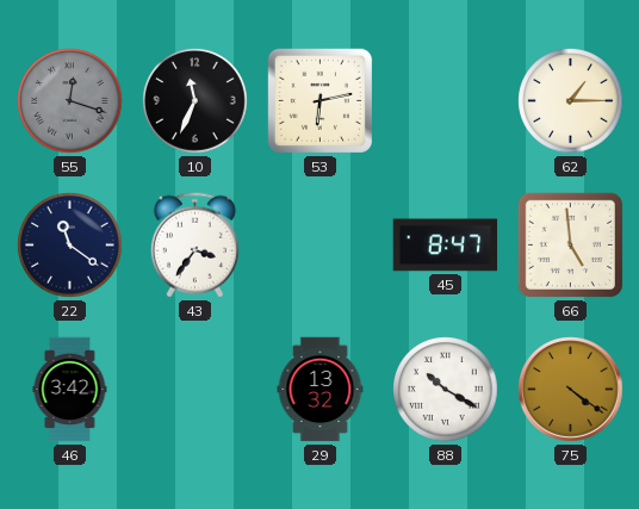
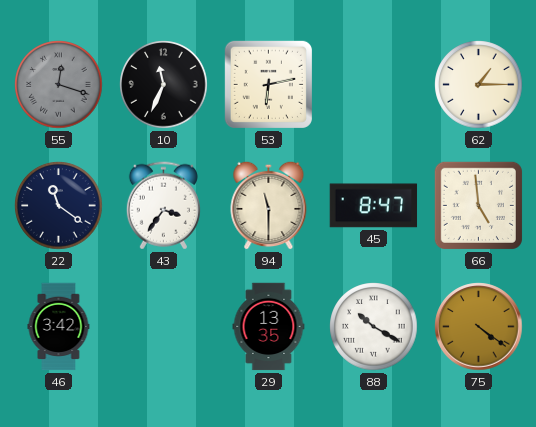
94: none -> 11:30
29: 13:32 -> 13:35
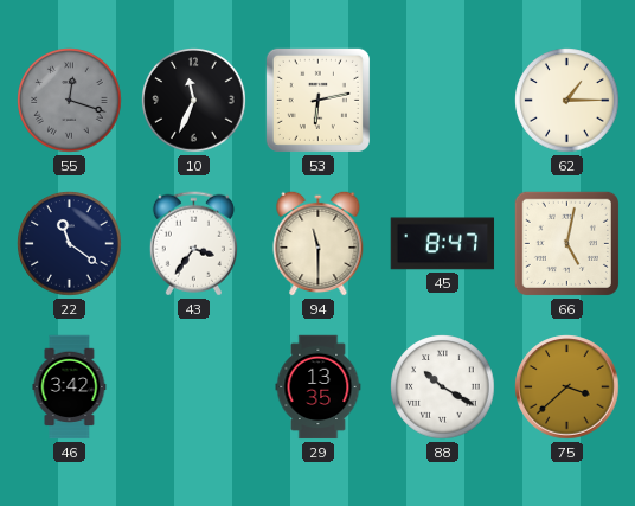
66: 4:59 -> 5:02
75: 4:21 -> 3:38
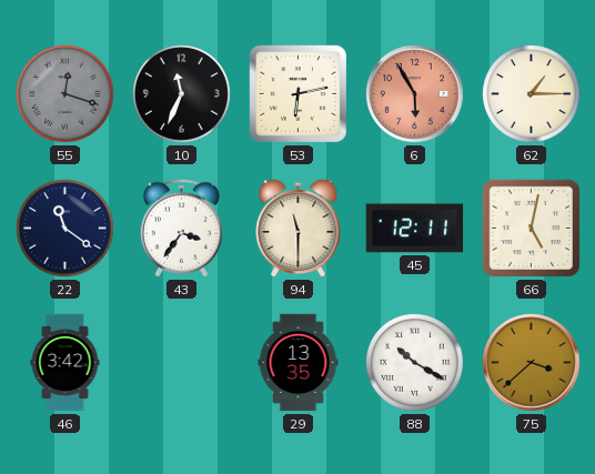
6: none -> 5:55
45: 8:47 -> 12:11
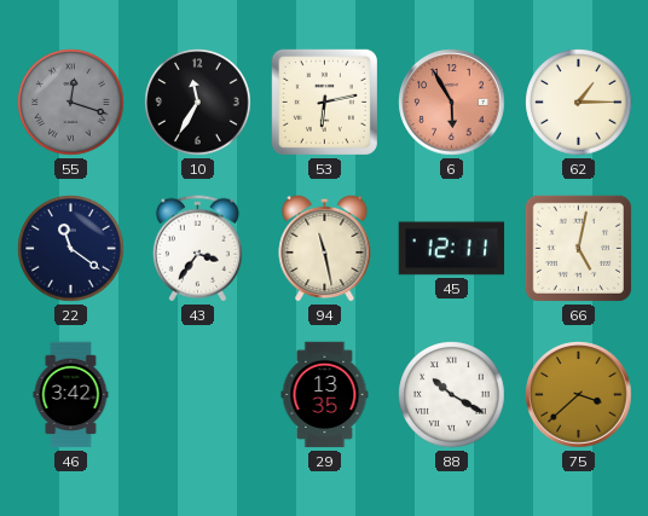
10: 11:34 -> 11:35
94: 11:30 -> 11:28
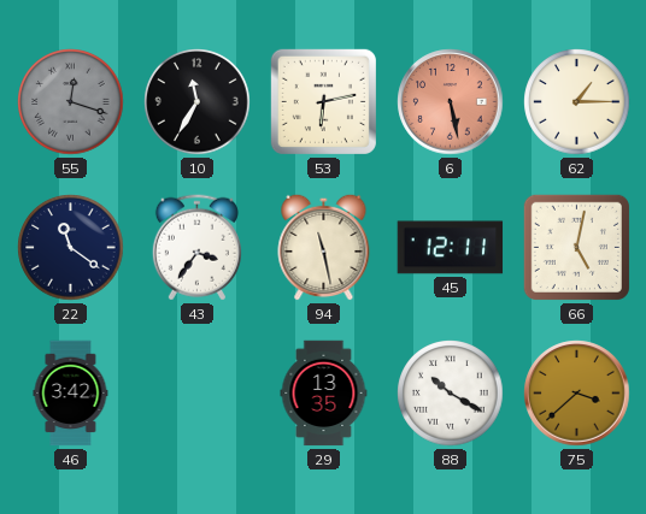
6: 5:55 -> 5:28
